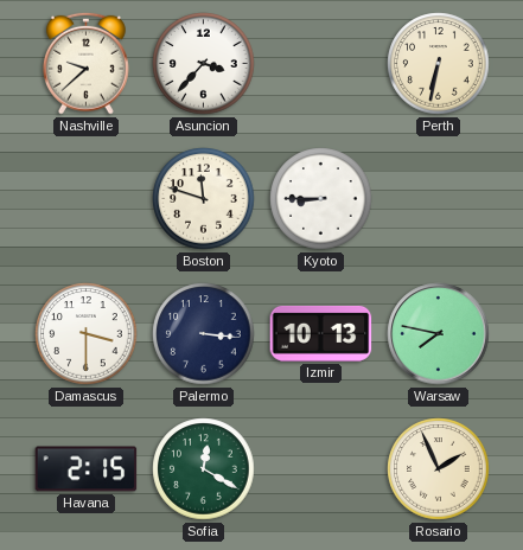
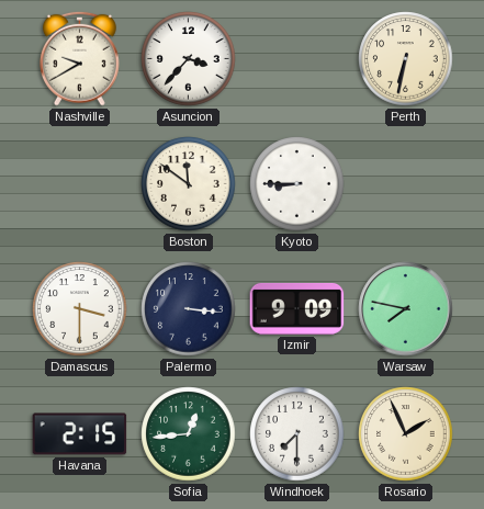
Nashville: 9:38 -> 9:40
Boston: 11:48 -> 11:51
Izmir: 10:13 -> 9:09
Sofia: 12:20 -> 12:44
Windhoek: none -> 7:30
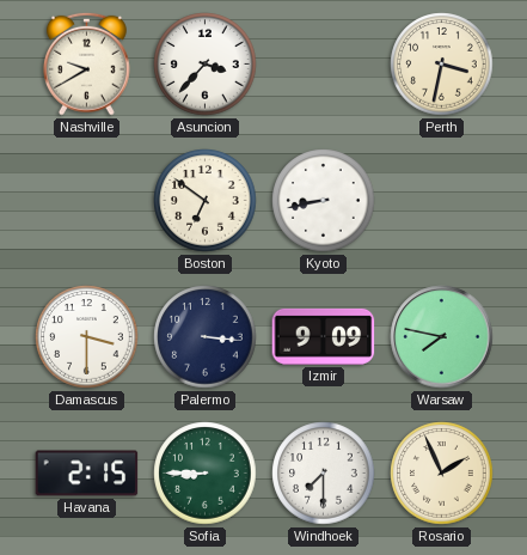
Perth: 6:32 -> 3:32
Boston: 11:51 -> 6:51
Kyoto: 8:45 -> 8:43
Sofia: 12:44 -> 8:45
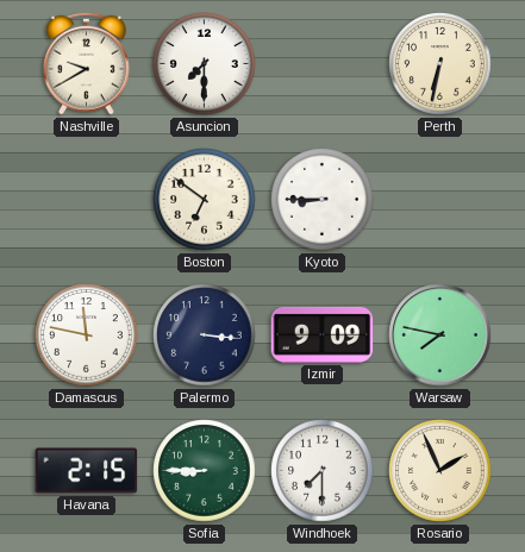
Asuncion: 3:37 -> 7:30
Perth: 3:32 -> 6:32
Kyoto: 8:43 -> 8:45
Damascus: 3:30 -> 11:47
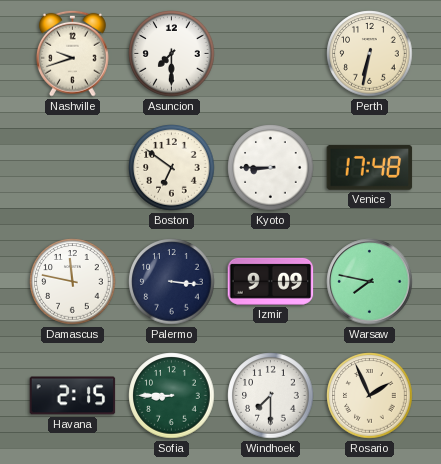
Nashville: 9:40 -> 9:42
Venice: none -> 17:48
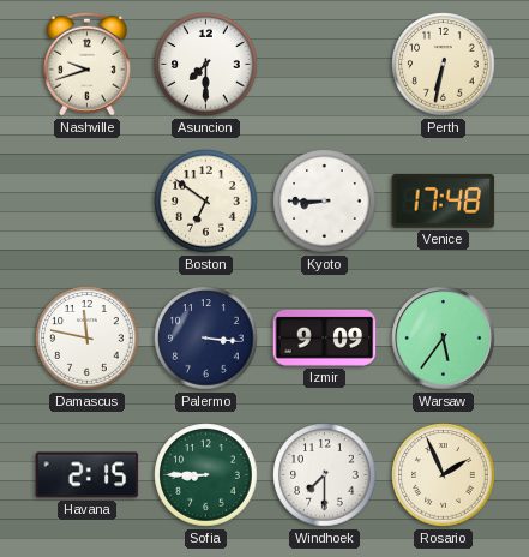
Warsaw: 7:47 -> 5:36
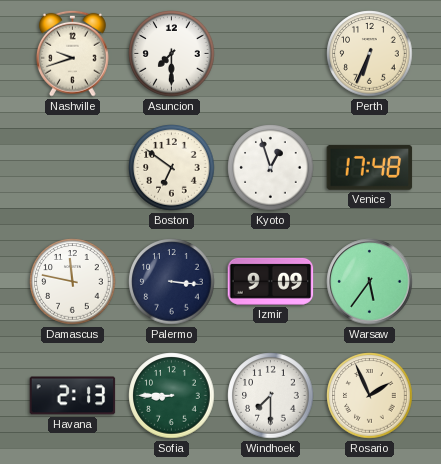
Perth: 6:32 -> 6:34
Kyoto: 8:45 -> 12:57
Havana: 2:15 -> 2:13
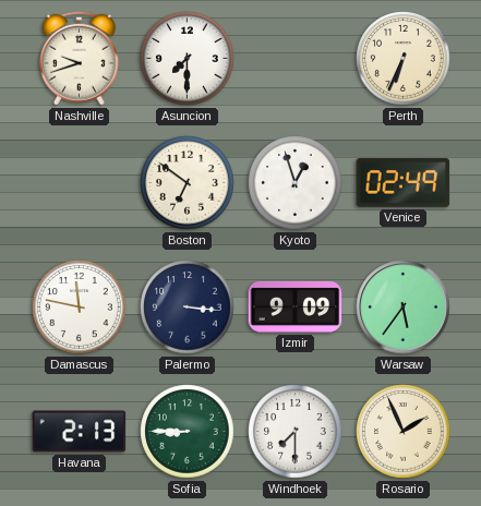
Venice: 17:48 -> 02:49
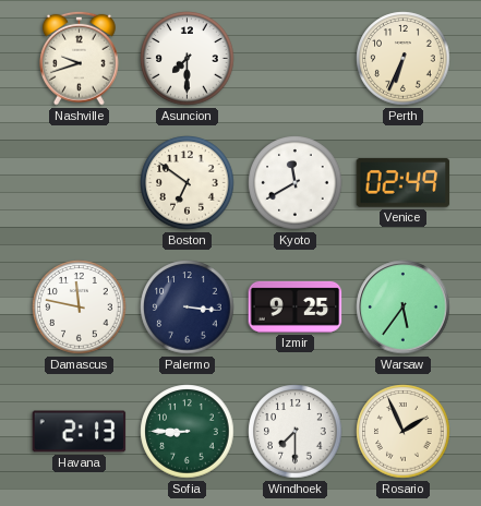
Kyoto: 12:57 -> 11:40
Izmir: 9:09 -> 9:25
